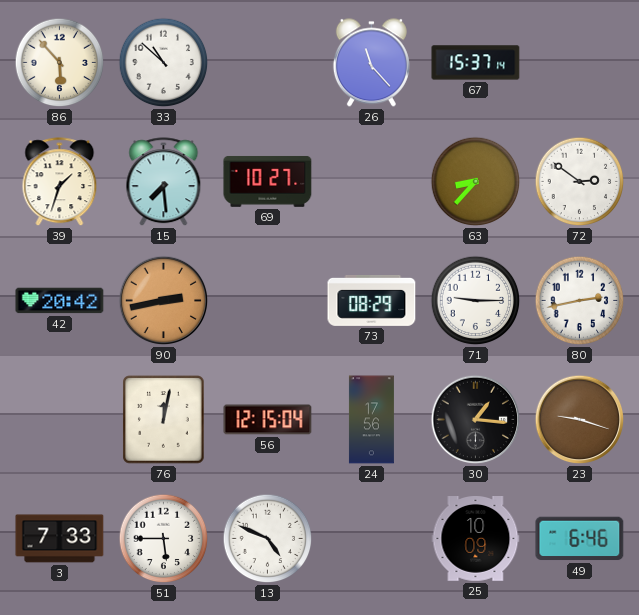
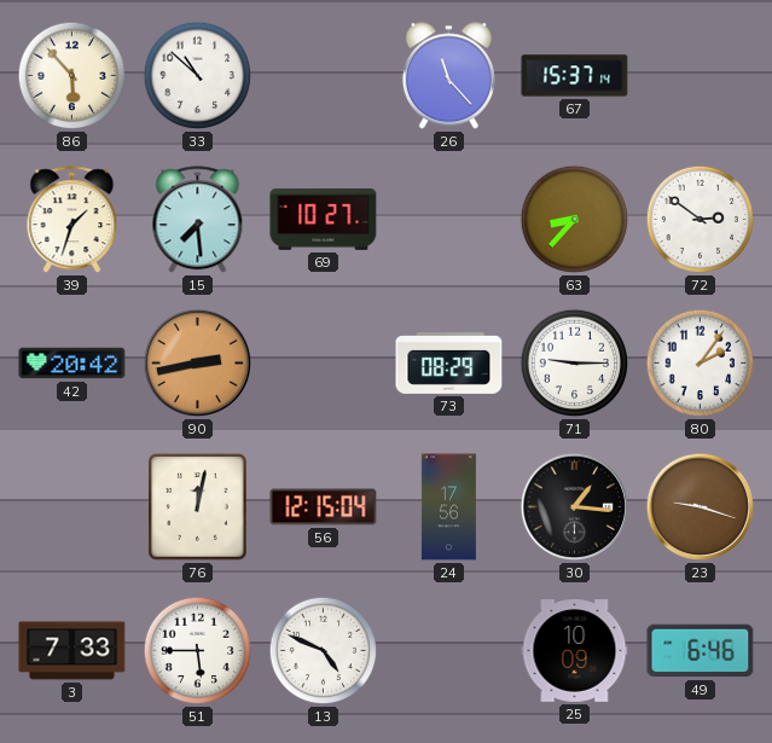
80: 2:43 -> 2:06
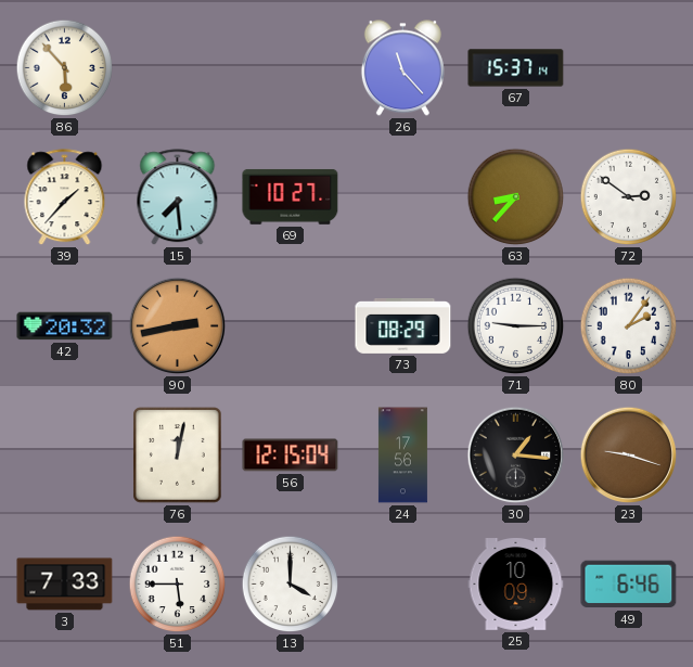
33: 10:52 -> none
39: 1:33 -> 1:37
42: 20:42 -> 20:32
13: 4:49 -> 4:00
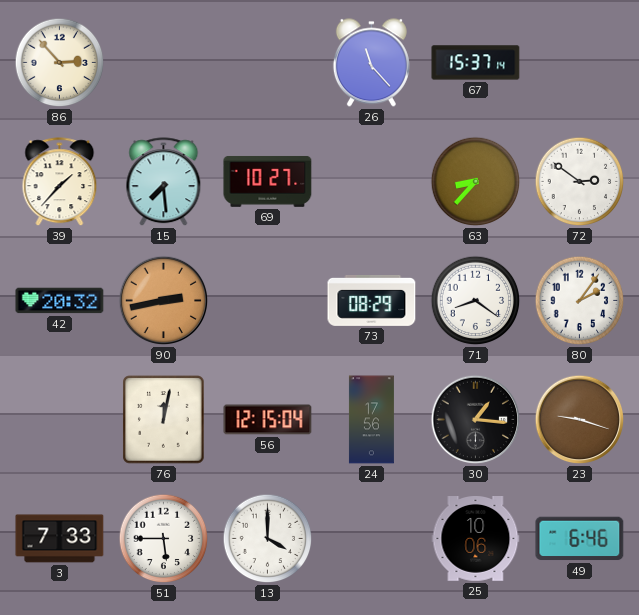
86: 5:53 -> 2:53
71: 9:15 -> 8:21
25: 10:09 -> 10:06
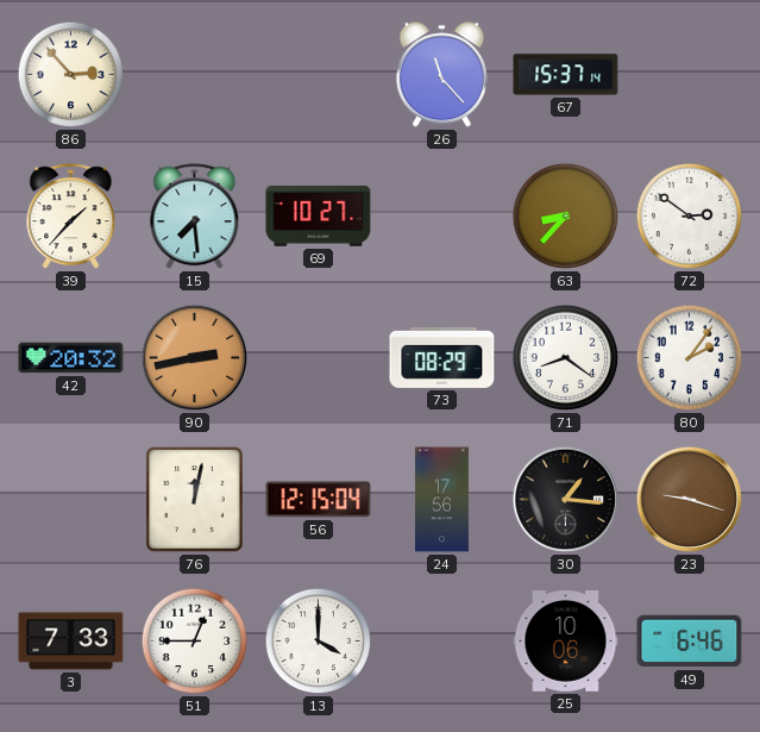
51: 5:45 -> 12:45
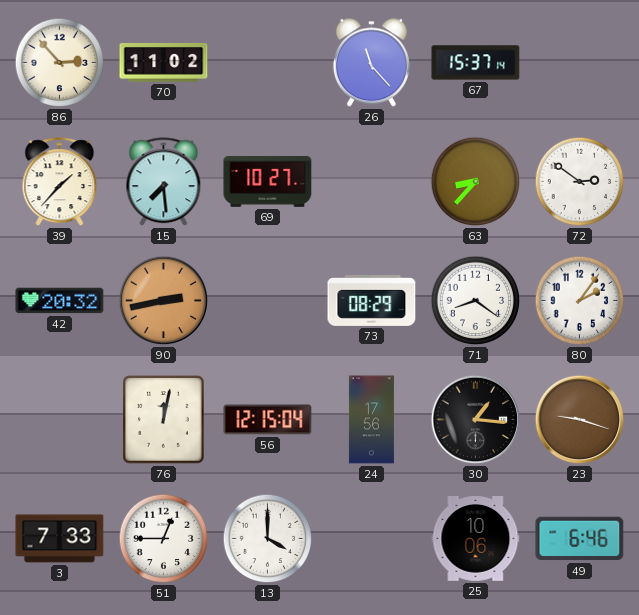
70: none -> 11:02
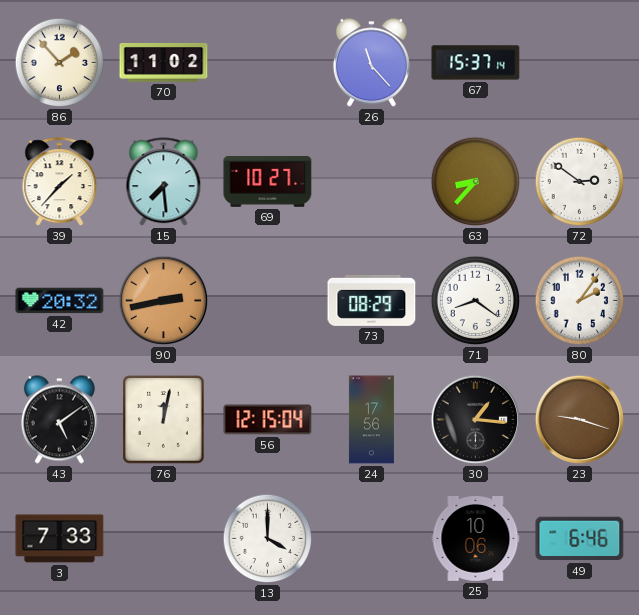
86: 2:53 -> 1:53
43: none -> 5:09
51: 12:45 -> none
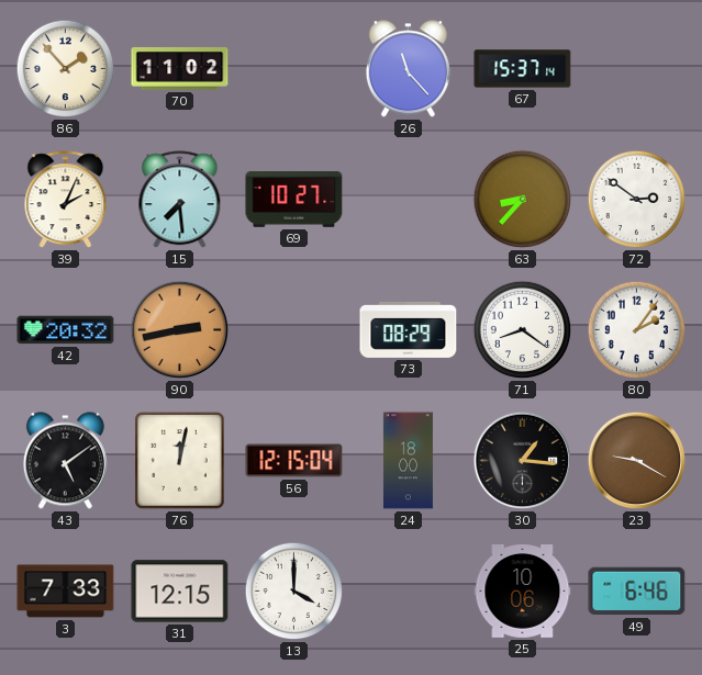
39: 1:37 -> 2:04
24: 17:56 -> 18:00
23: 9:18 -> 9:20
31: none -> 12:15
